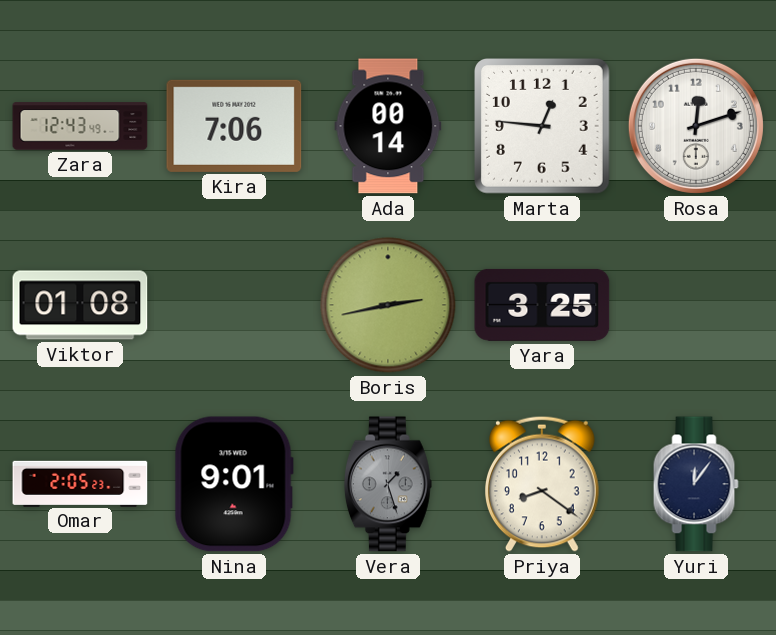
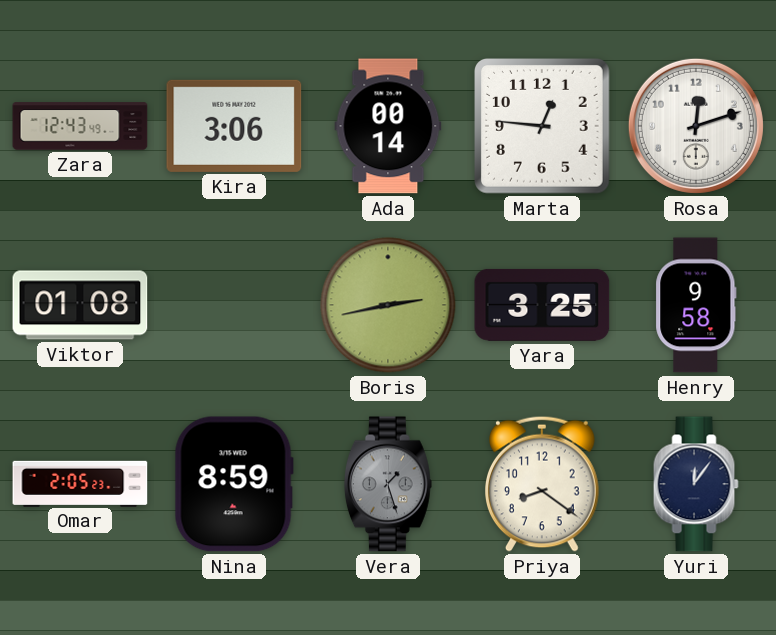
Kira: 7:06 -> 3:06
Henry: none -> 9:58
Nina: 9:01 -> 8:59
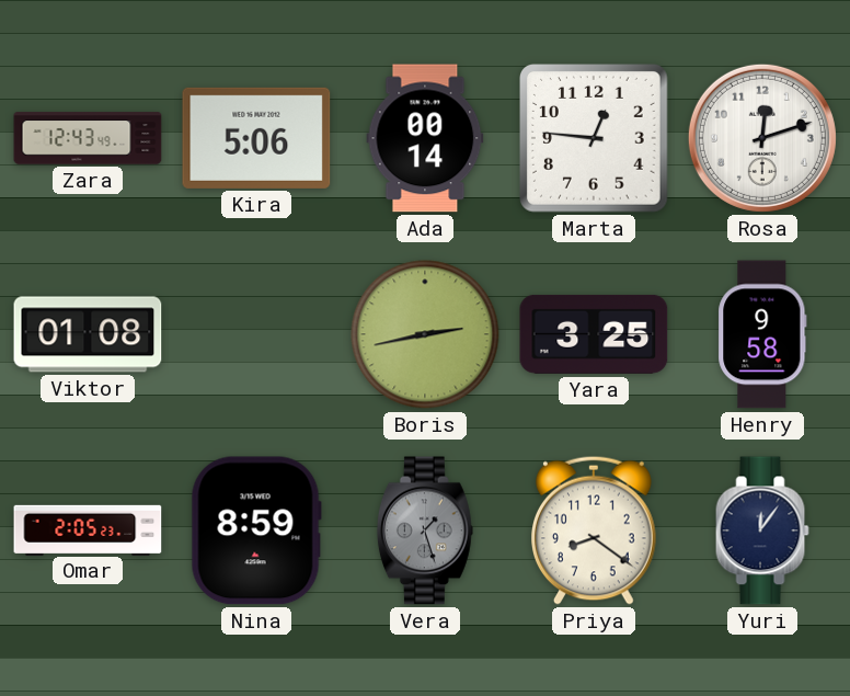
Kira: 3:06 -> 5:06
